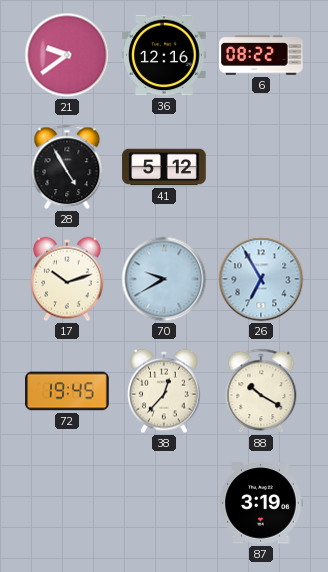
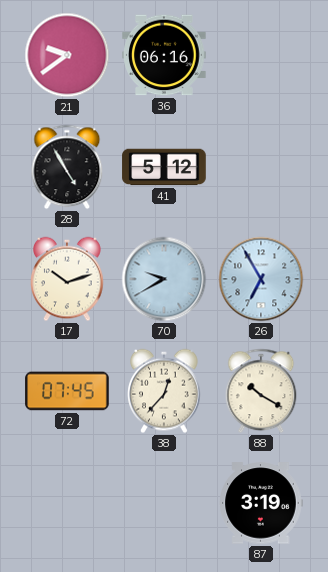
36: 12:16 -> 06:16
6: 08:22 -> none
72: 19:45 -> 07:45
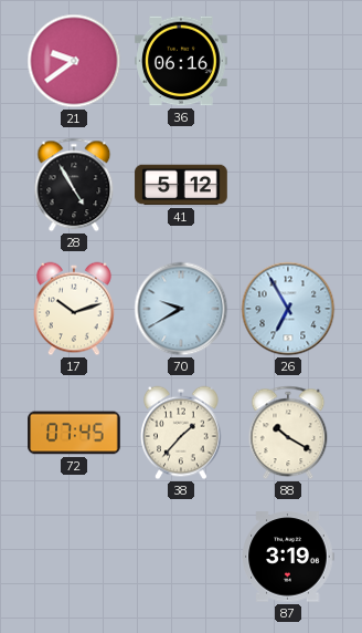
38: 12:37 -> 1:37
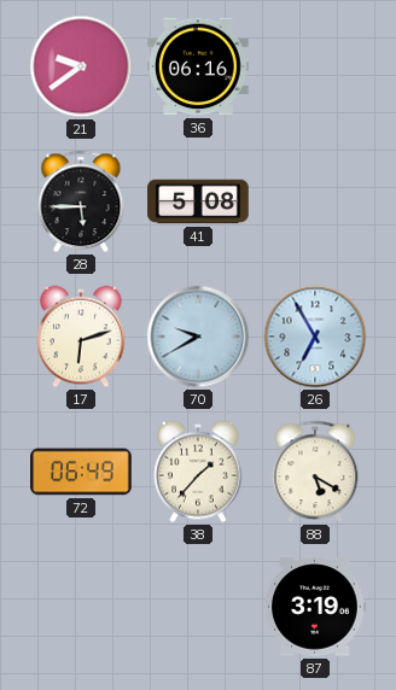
28: 4:55 -> 5:45
41: 5:12 -> 5:08
17: 10:12 -> 6:12
72: 07:45 -> 06:49
88: 10:20 -> 5:20
